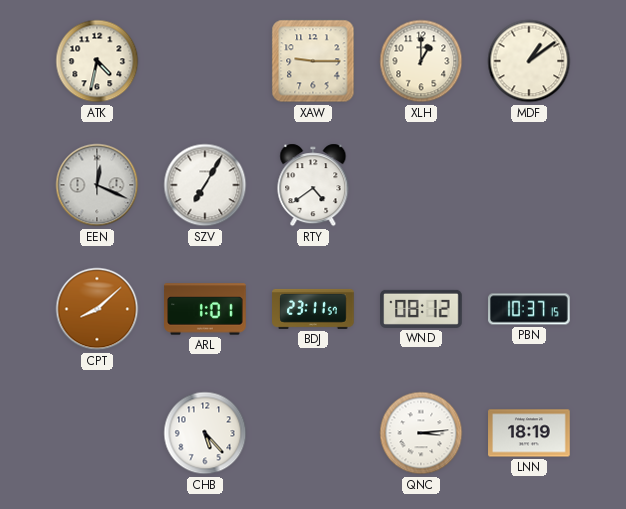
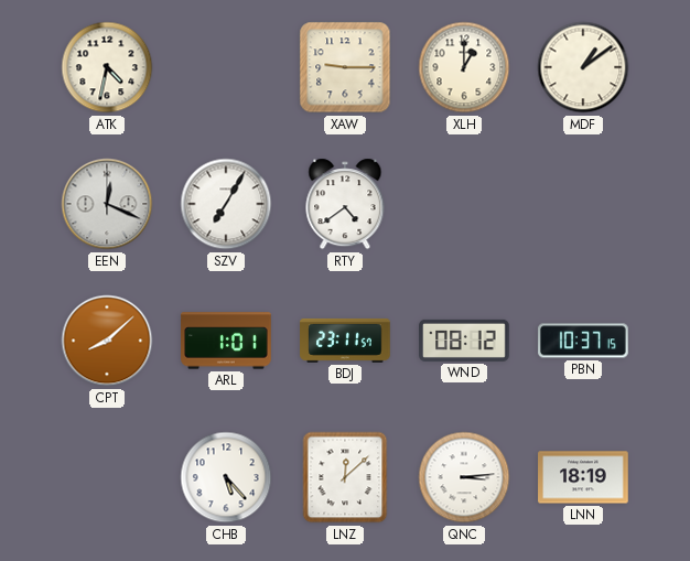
LNZ: none -> 12:08
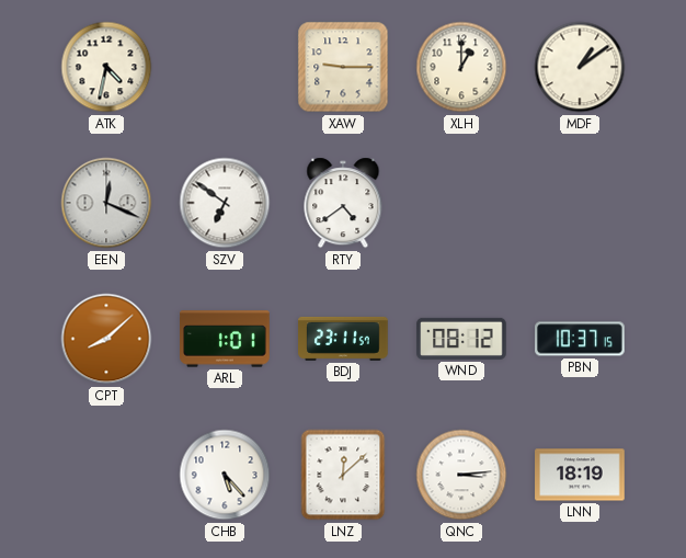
SZV: 7:05 -> 6:51
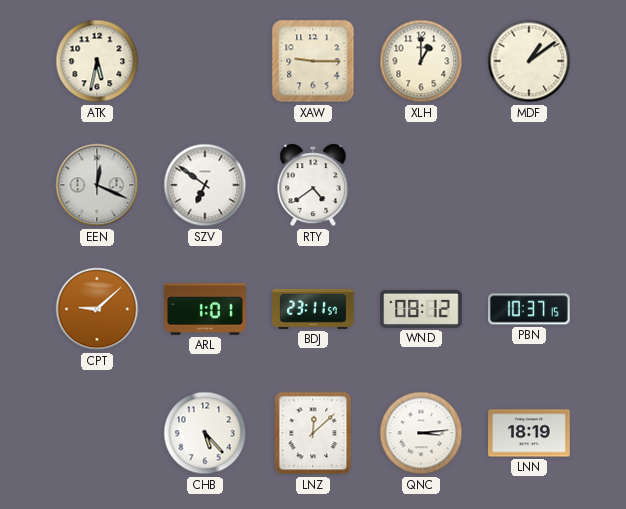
ATK: 4:32 -> 5:32
CPT: 8:08 -> 9:08
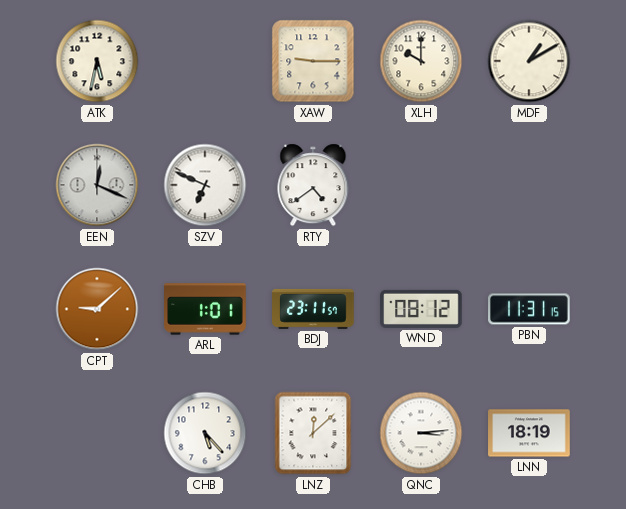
XLH: 1:00 -> 10:00
MDF: 1:09 -> 1:10
SZV: 6:51 -> 6:49
PBN: 10:37 -> 11:31
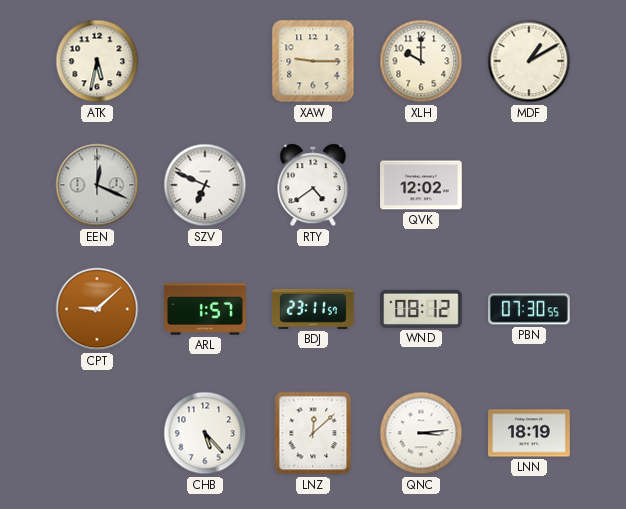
QVK: none -> 12:02
ARL: 1:01 -> 1:57
PBN: 11:31 -> 07:30
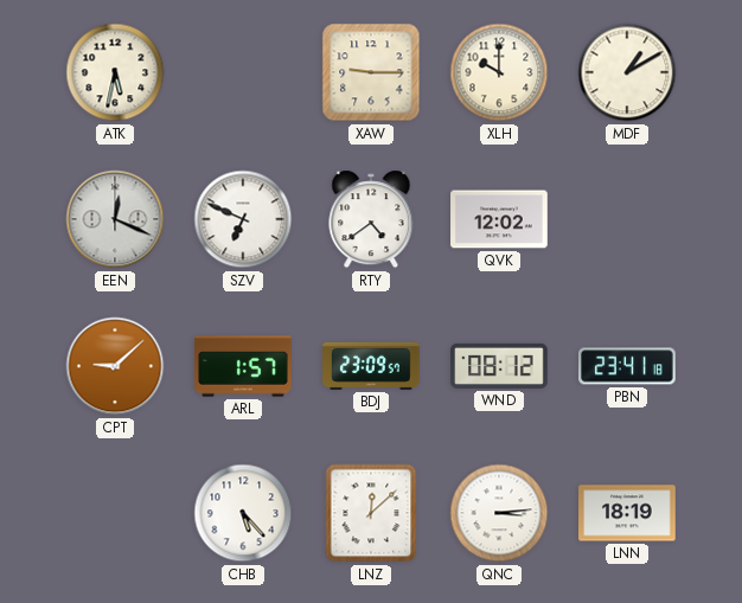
BDJ: 23:11 -> 23:09
PBN: 07:30 -> 23:41
